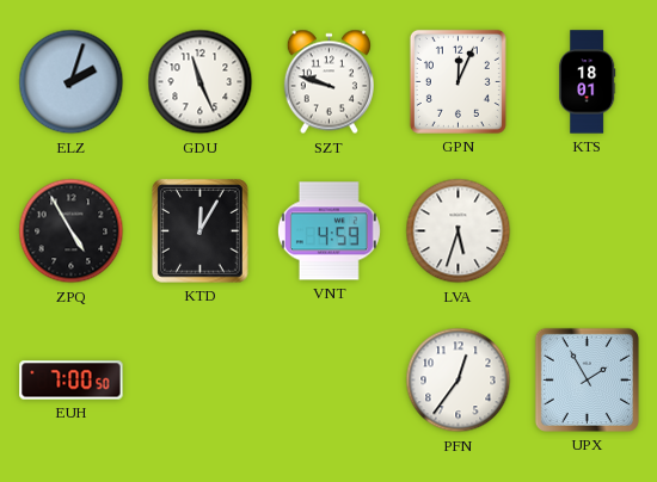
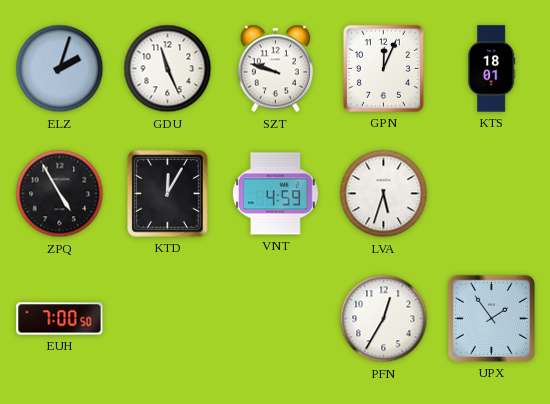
PFN: 12:36 -> 12:35
UPX: 1:55 -> 1:54
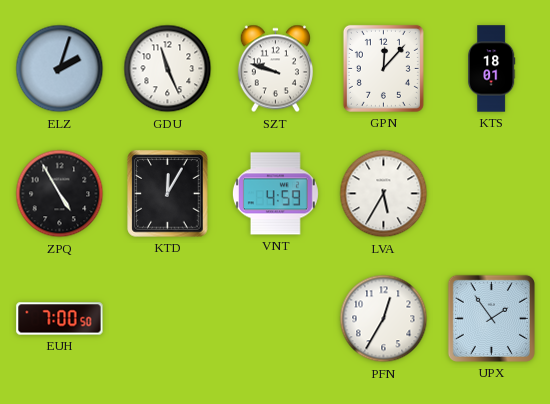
GPN: 12:04 -> 12:07
LVA: 5:33 -> 5:35
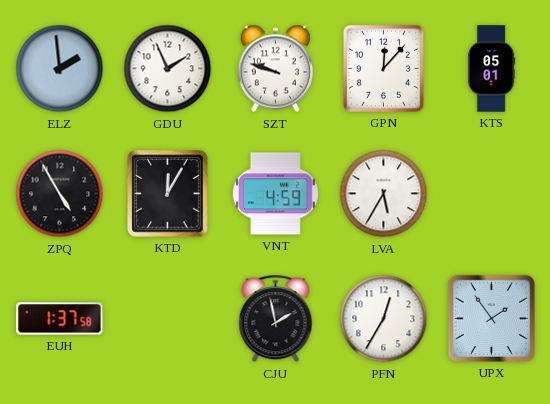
ELZ: 2:03 -> 1:59
GDU: 11:26 -> 1:56
KTS: 18:01 -> 05:01
EUH: 7:00 -> 1:37
CJU: none -> 1:58
